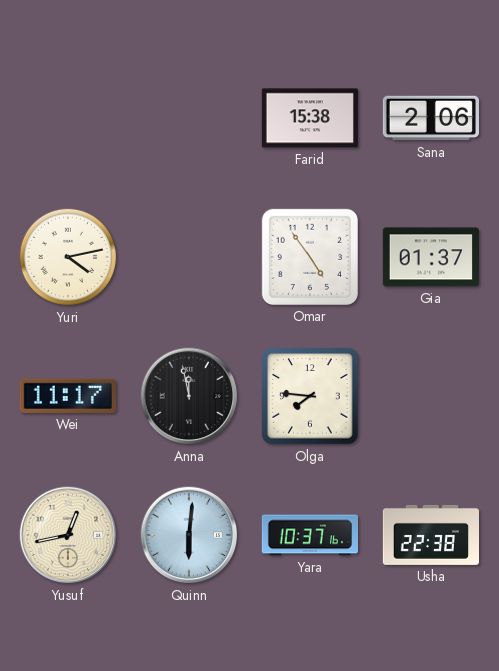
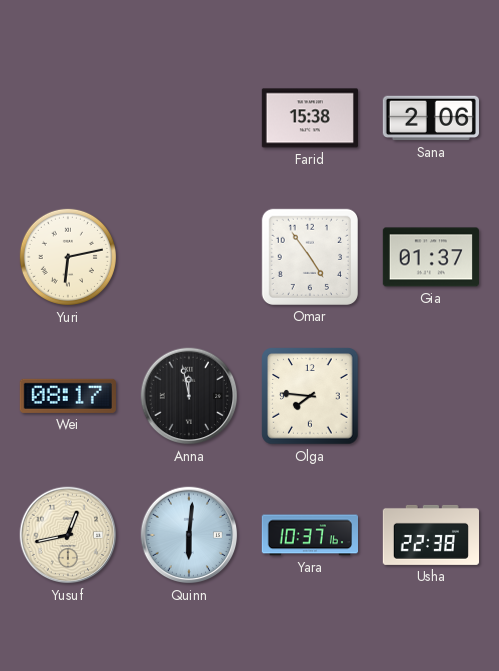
Yuri: 4:13 -> 6:13
Wei: 11:17 -> 08:17
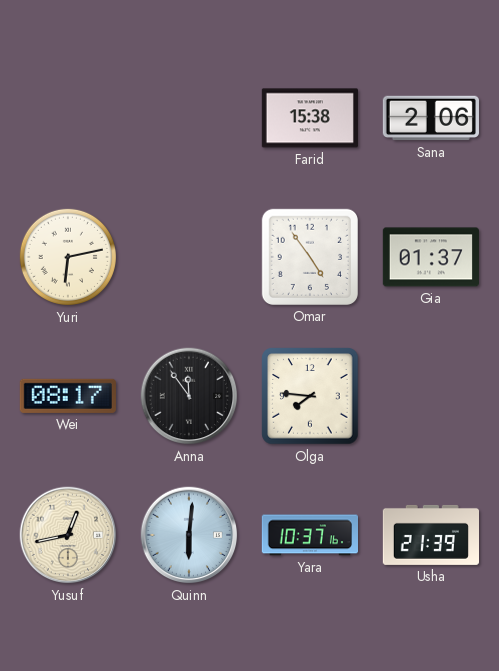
Anna: 11:58 -> 11:54
Usha: 22:38 -> 21:39
